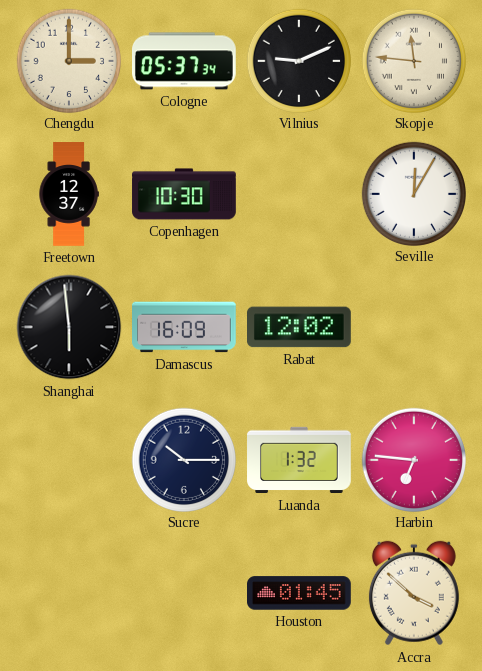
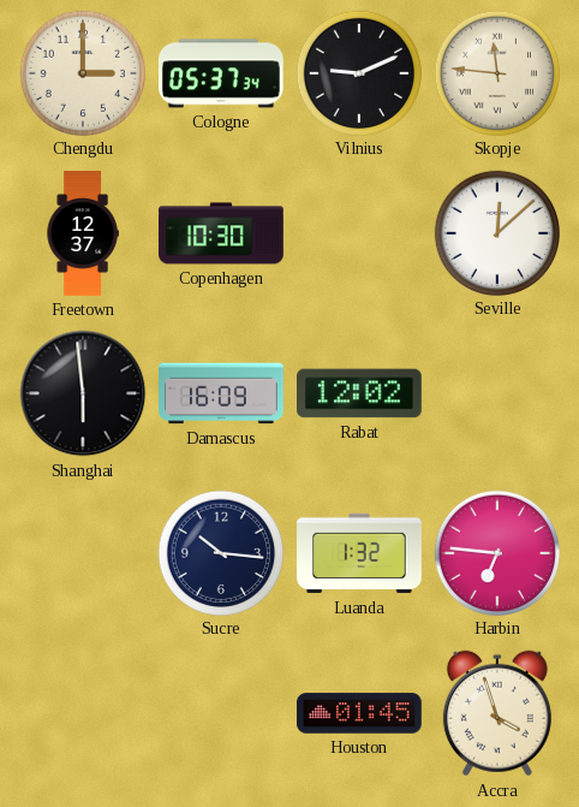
Seville: 12:05 -> 12:08
Sucre: 10:15 -> 10:16
Accra: 3:52 -> 3:57
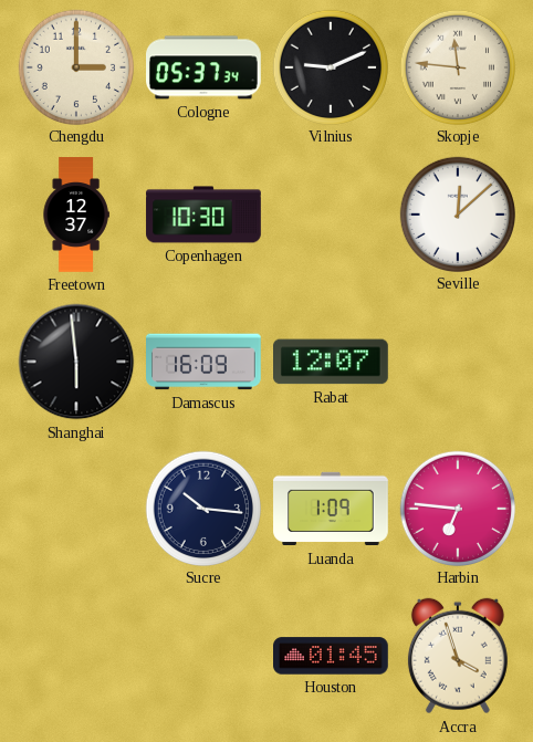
Rabat: 12:02 -> 12:07
Luanda: 1:32 -> 1:09
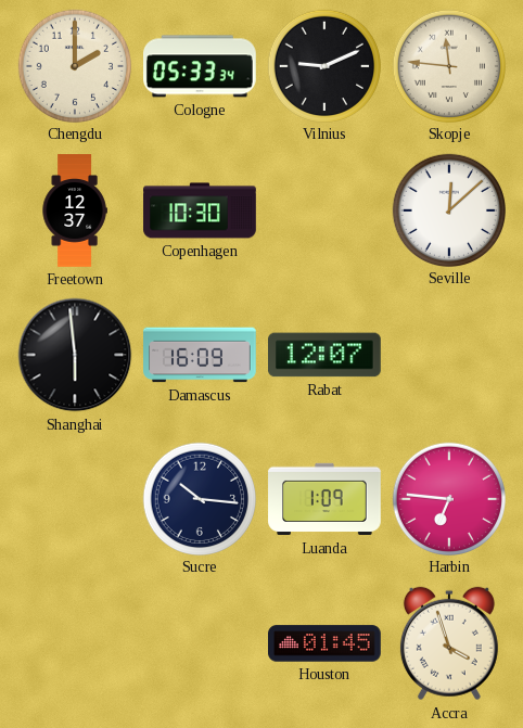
Chengdu: 3:00 -> 2:00
Cologne: 05:37 -> 05:33
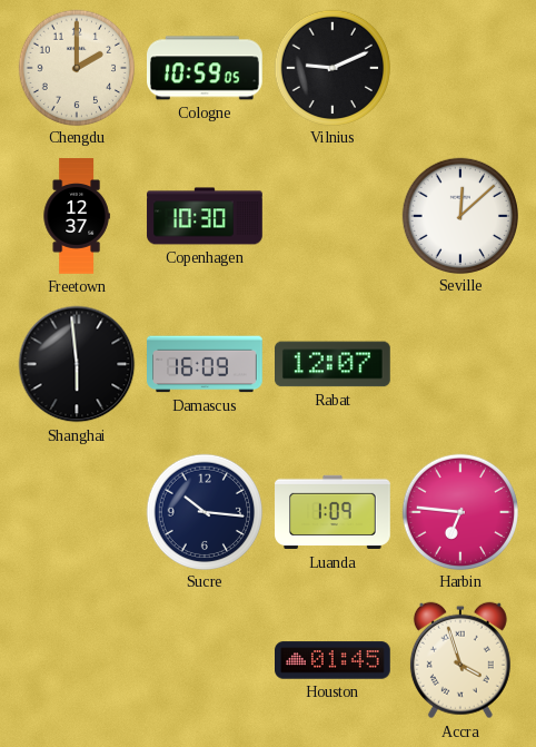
Cologne: 05:33 -> 10:59
Skopje: 11:46 -> none
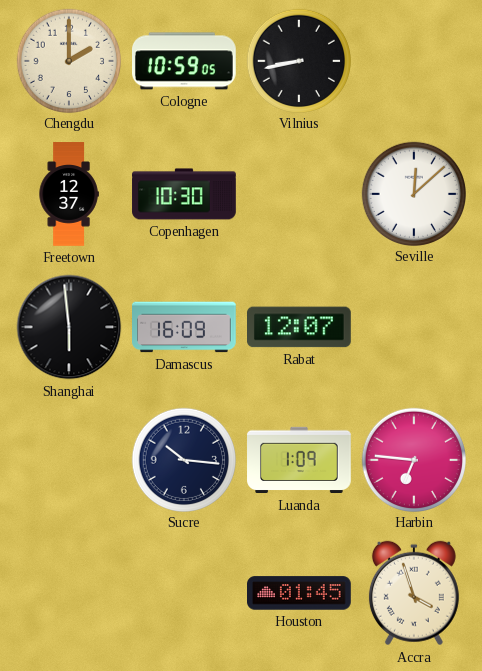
Vilnius: 9:11 -> 8:43
